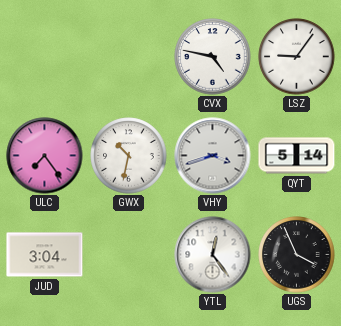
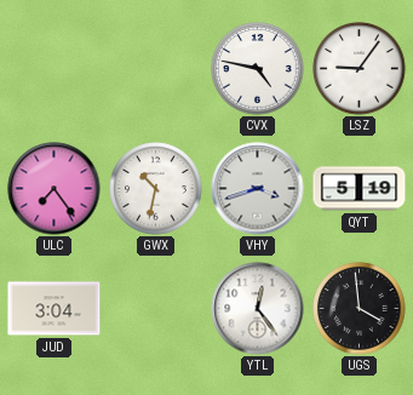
QYT: 5:14 -> 5:19
UGS: 3:56 -> 3:59
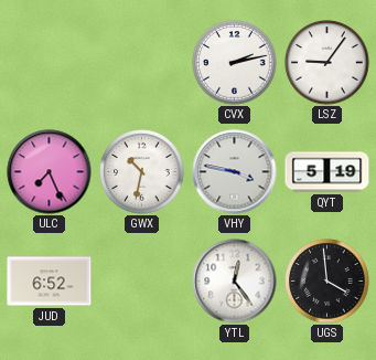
CVX: 4:47 -> 2:13
ULC: 7:24 -> 7:26
VHY: 3:42 -> 3:47
JUD: 3:04 -> 6:52
